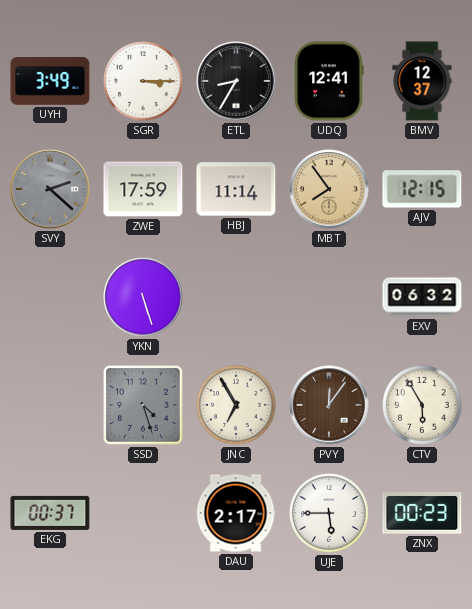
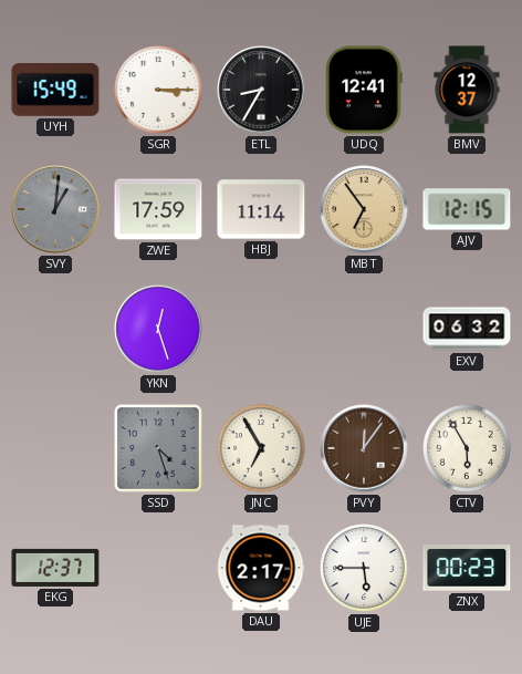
UYH: 3:49 -> 15:49
SVY: 2:22 -> 1:01
MBT: 7:54 -> 6:54
YKN: 5:27 -> 12:27
EKG: 00:37 -> 12:37
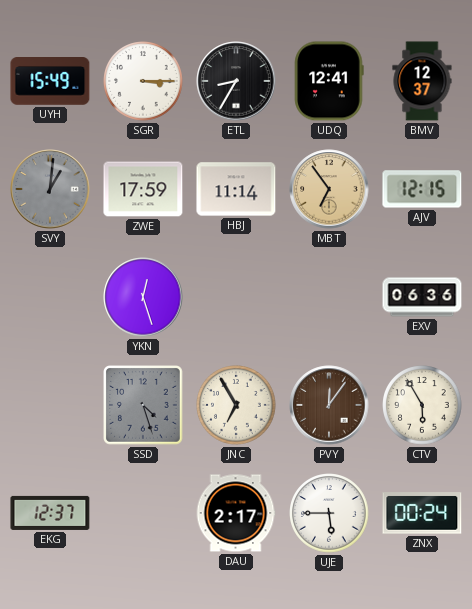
EXV: 06:32 -> 06:36
ZNX: 00:23 -> 00:24
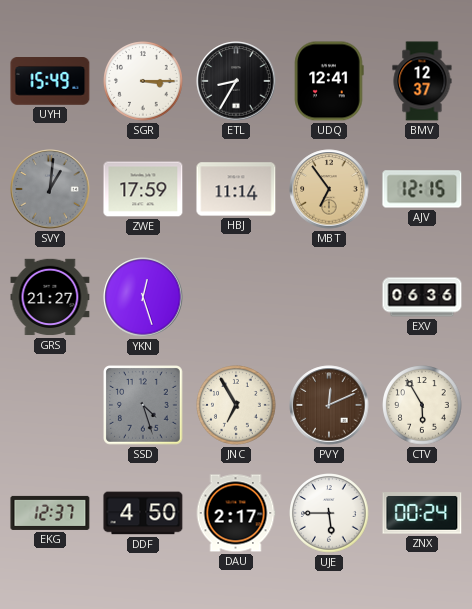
GRS: none -> 21:27
PVY: 12:06 -> 12:11
DDF: none -> 4:50
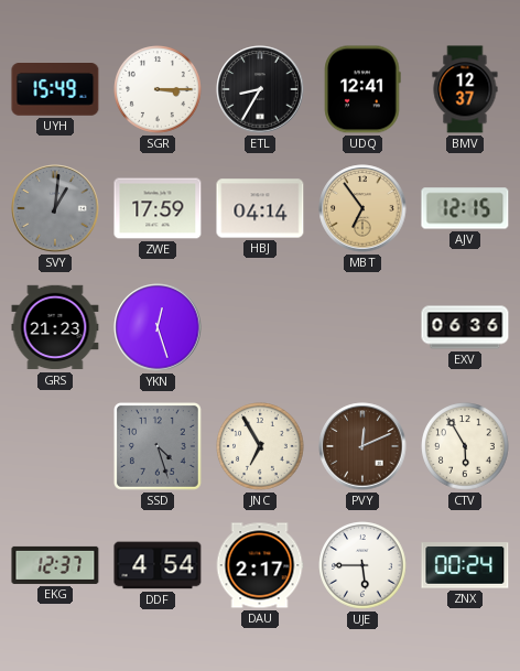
HBJ: 11:14 -> 04:14
GRS: 21:27 -> 21:23
DDF: 4:50 -> 4:54
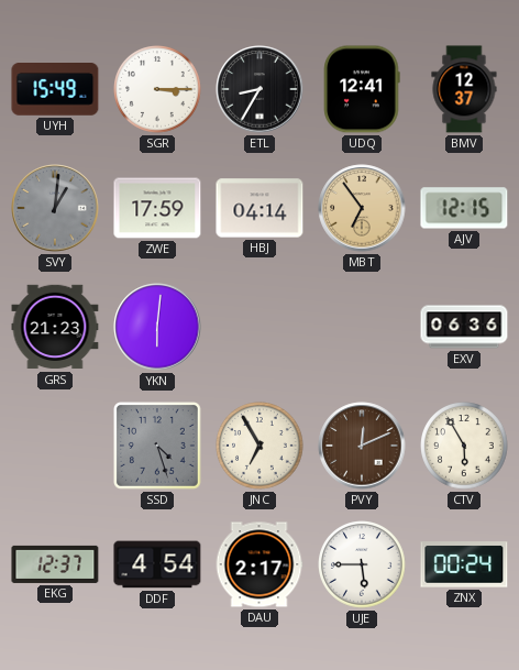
YKN: 12:27 -> 6:01
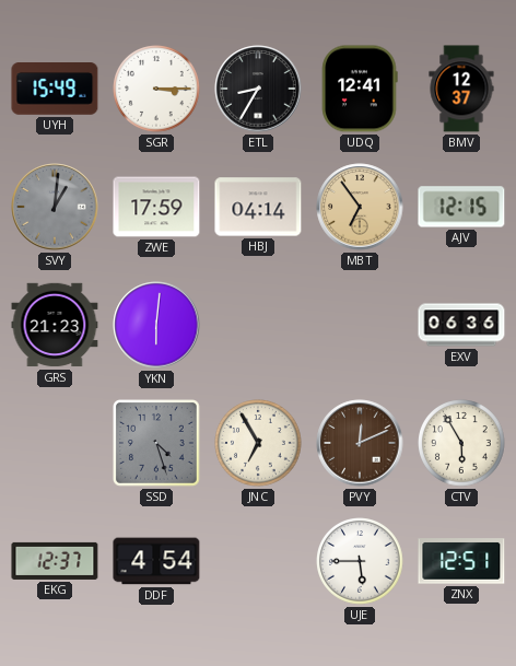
DAU: 2:17 -> none
ZNX: 00:24 -> 12:51
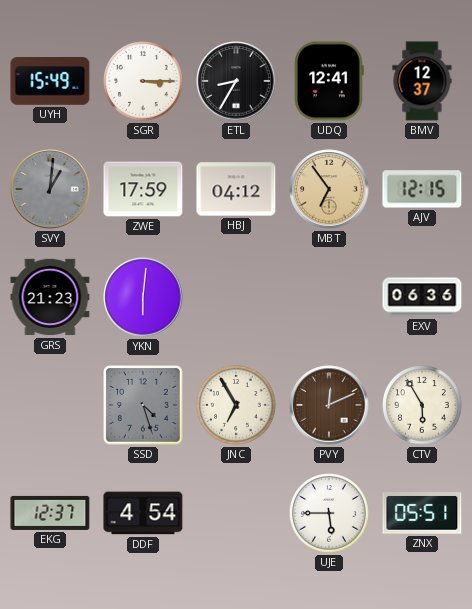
HBJ: 04:14 -> 04:12
ZNX: 12:51 -> 05:51
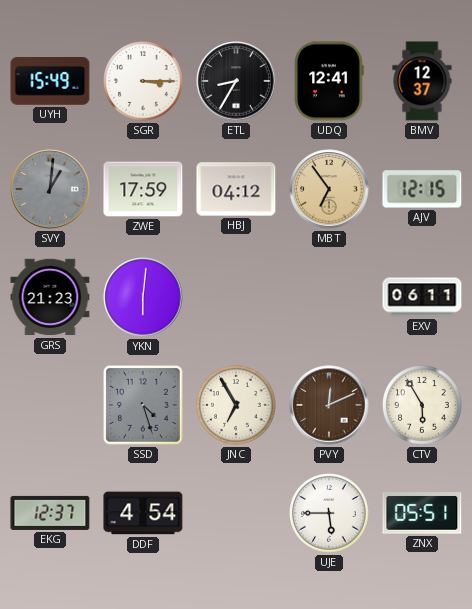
EXV: 06:36 -> 06:11
